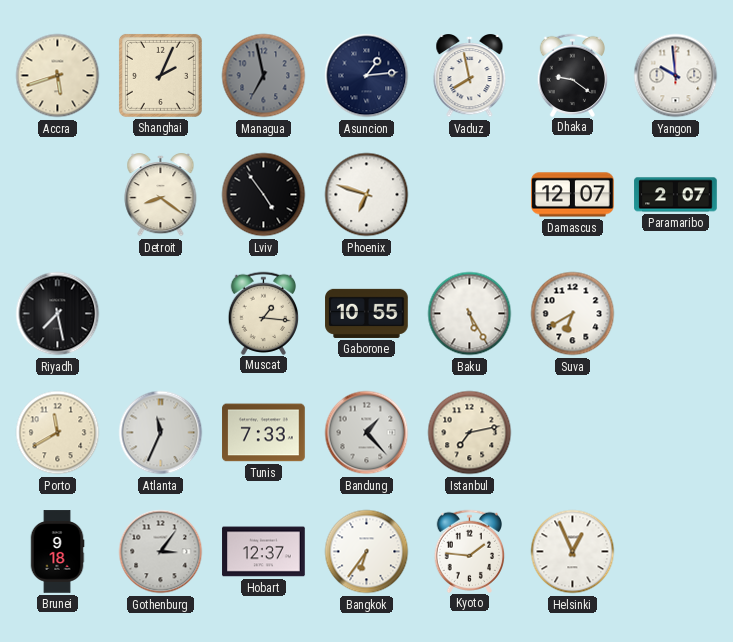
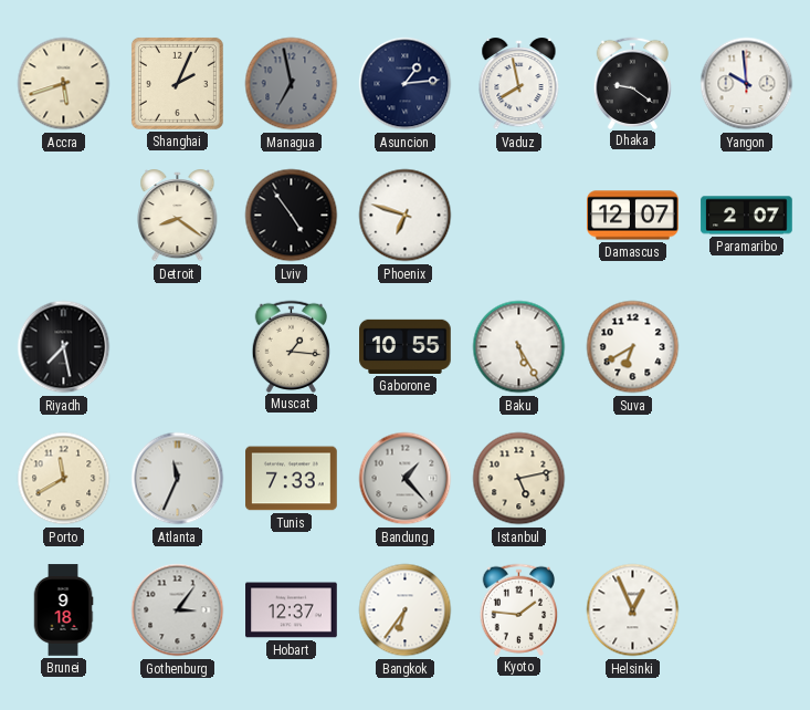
Istanbul: 7:13 -> 5:13
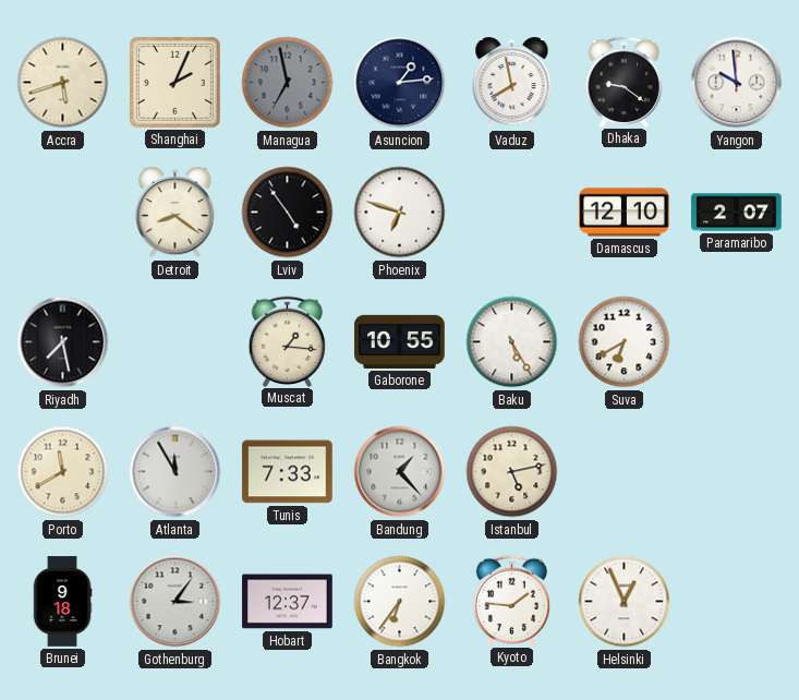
Damascus: 12:07 -> 12:10
Atlanta: 11:34 -> 11:55
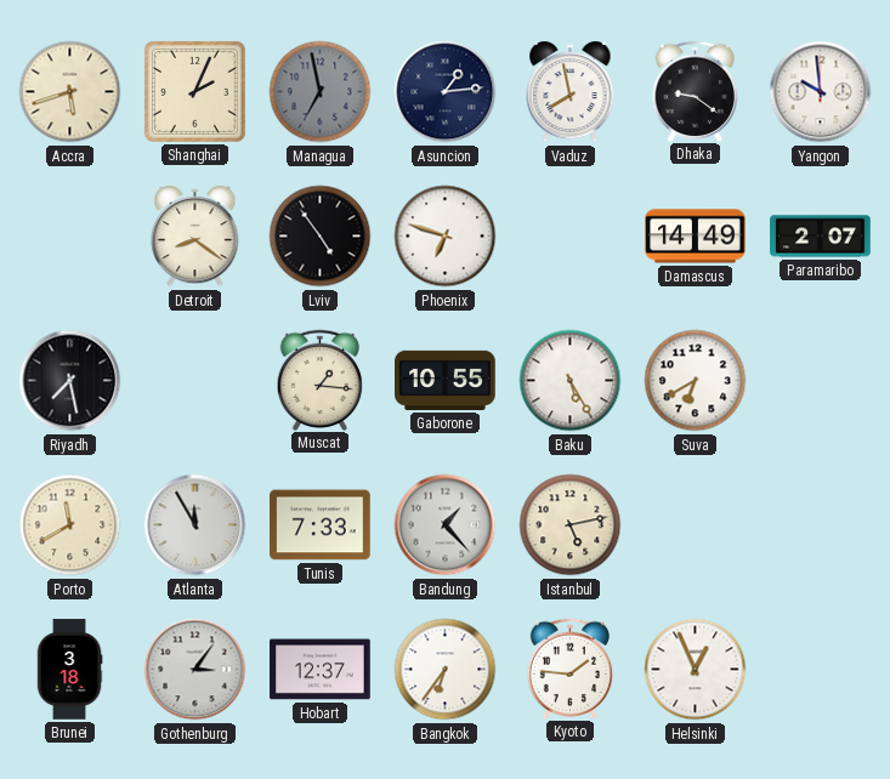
Damascus: 12:10 -> 14:49
Brunei: 9:18 -> 3:18
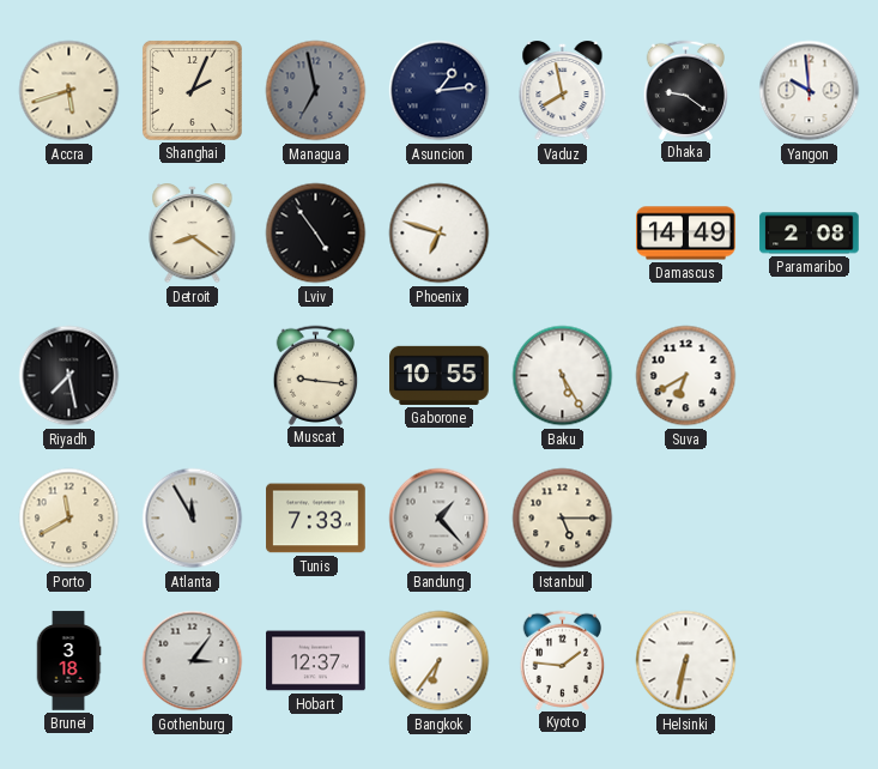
Paramaribo: 2:07 -> 2:08
Muscat: 1:16 -> 9:16
Istanbul: 5:13 -> 5:15
Helsinki: 12:56 -> 6:32
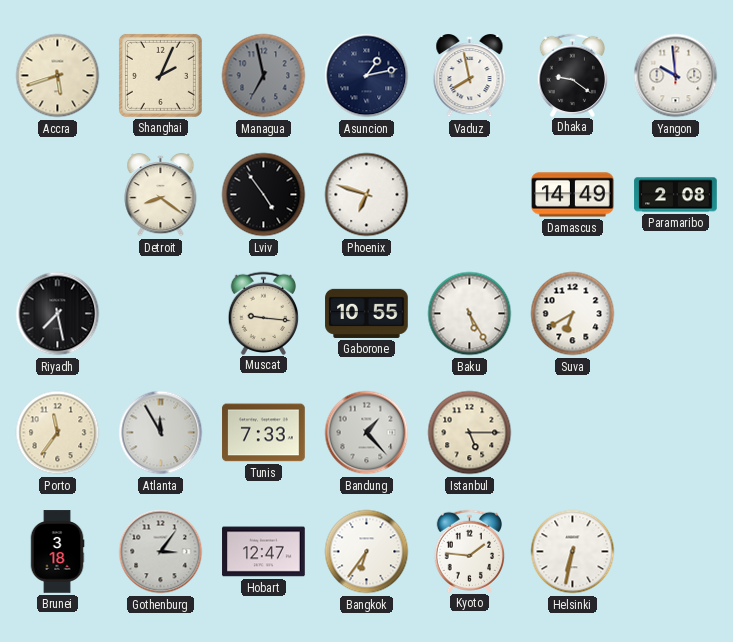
Asuncion: 1:14 -> 1:13
Porto: 11:40 -> 11:36
Hobart: 12:37 -> 12:47
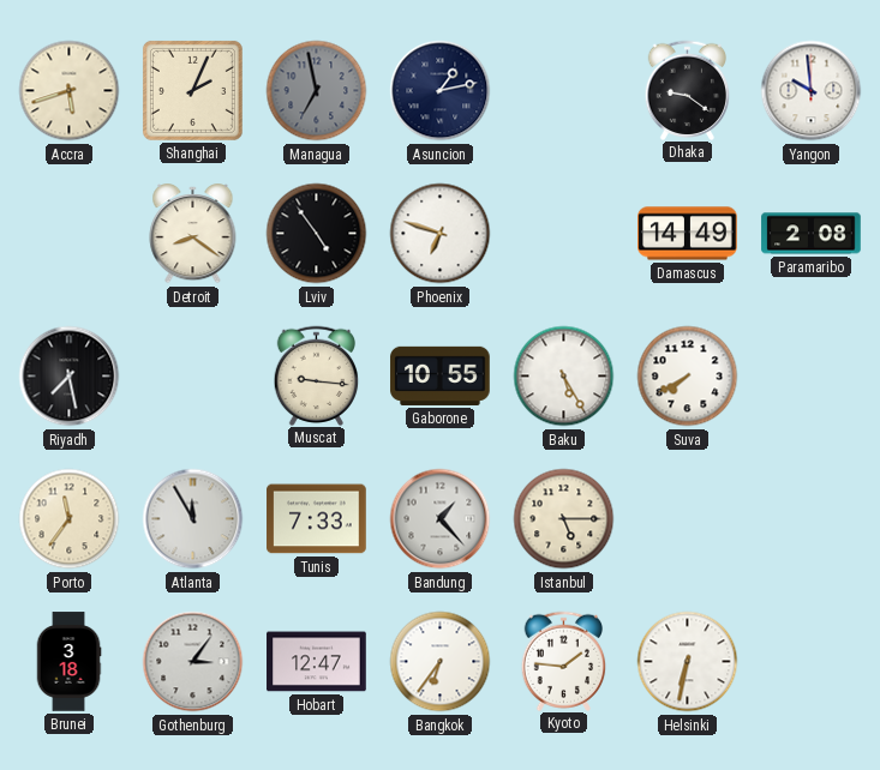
Vaduz: 7:58 -> none
Suva: 6:40 -> 7:40
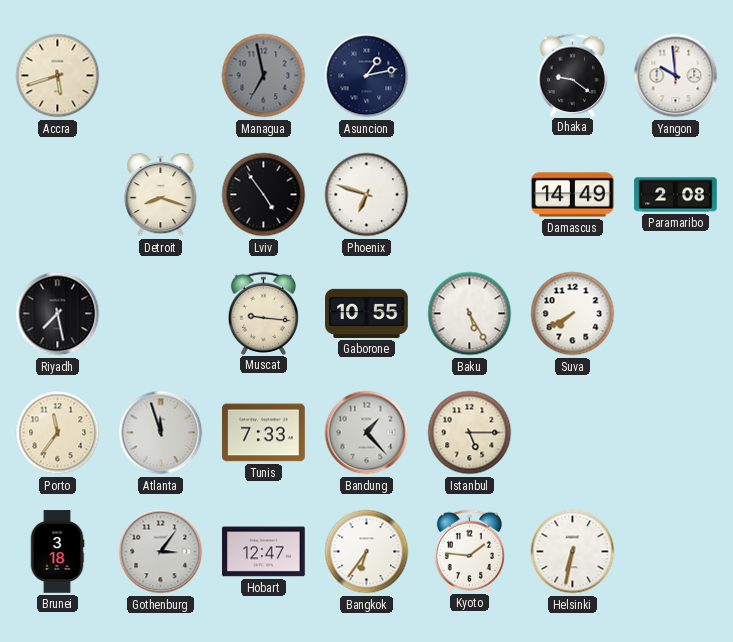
Shanghai: 2:04 -> none
Detroit: 8:21 -> 8:18
Atlanta: 11:55 -> 11:57
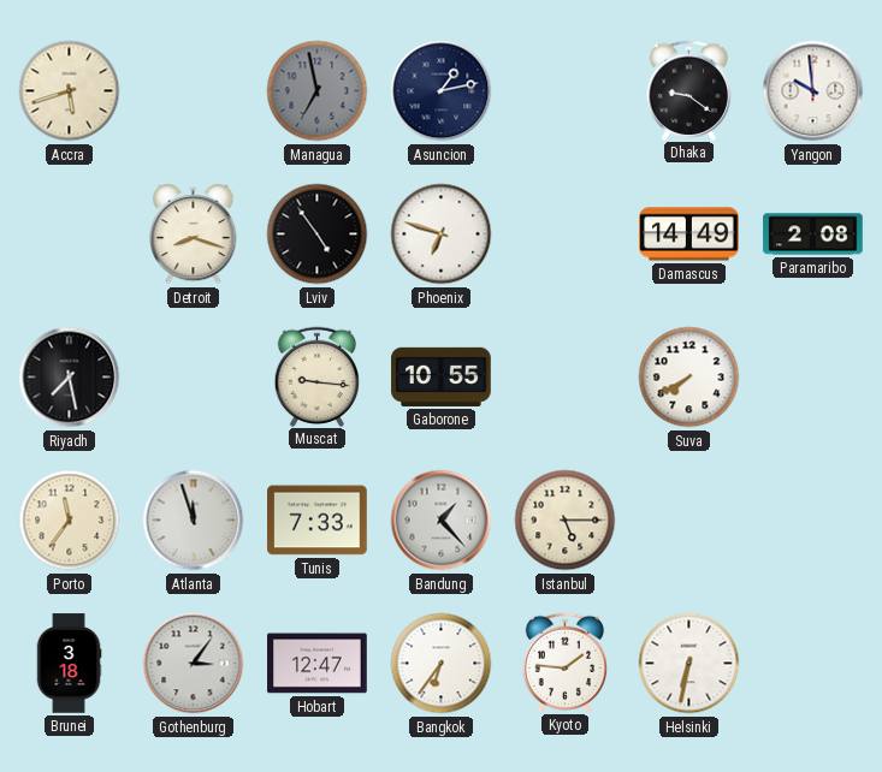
Baku: 5:25 -> none
